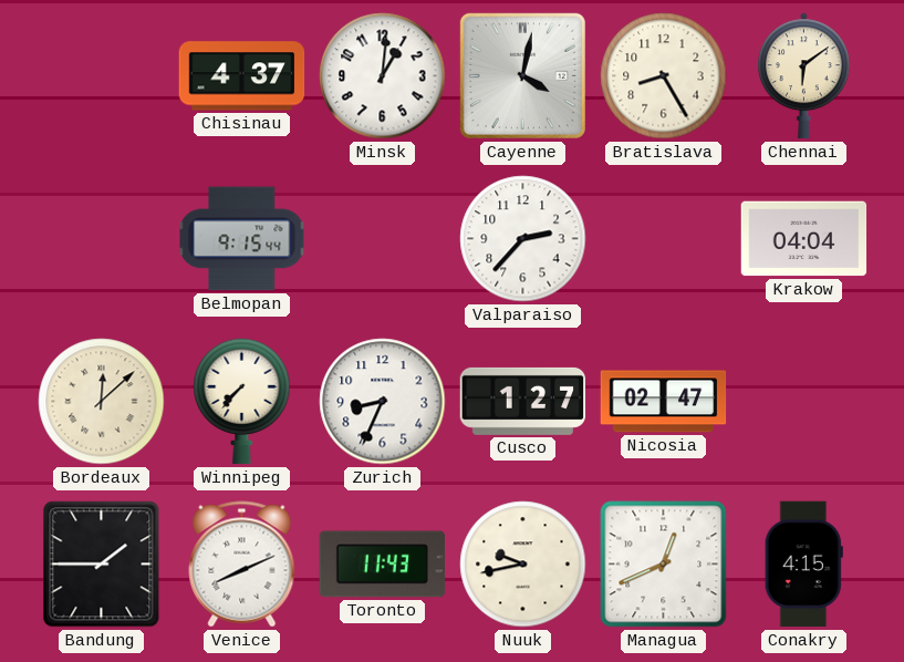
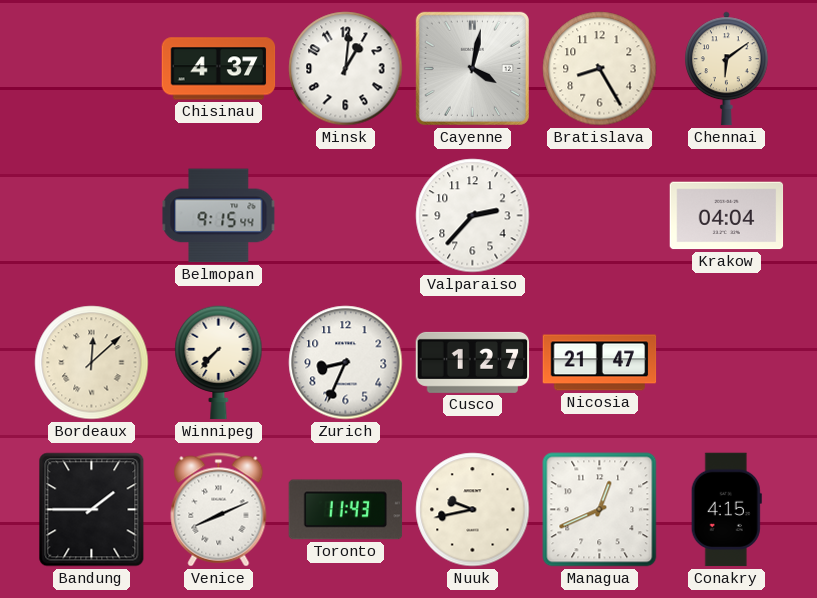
Nicosia: 02:47 -> 21:47
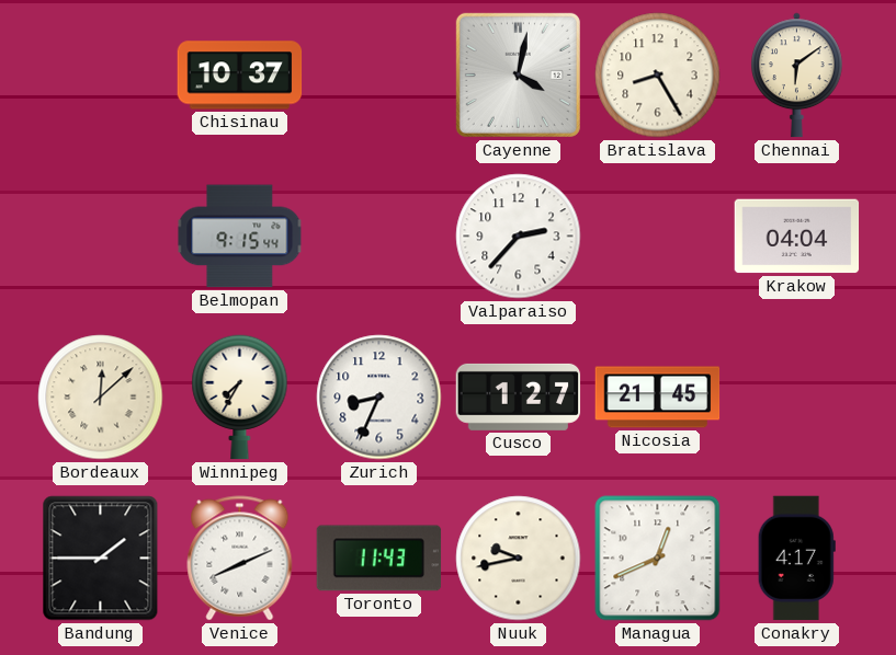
Chisinau: 4:37 -> 10:37
Minsk: 1:01 -> none
Winnipeg: 7:37 -> 7:35
Nicosia: 21:47 -> 21:45
Conakry: 4:15 -> 4:17
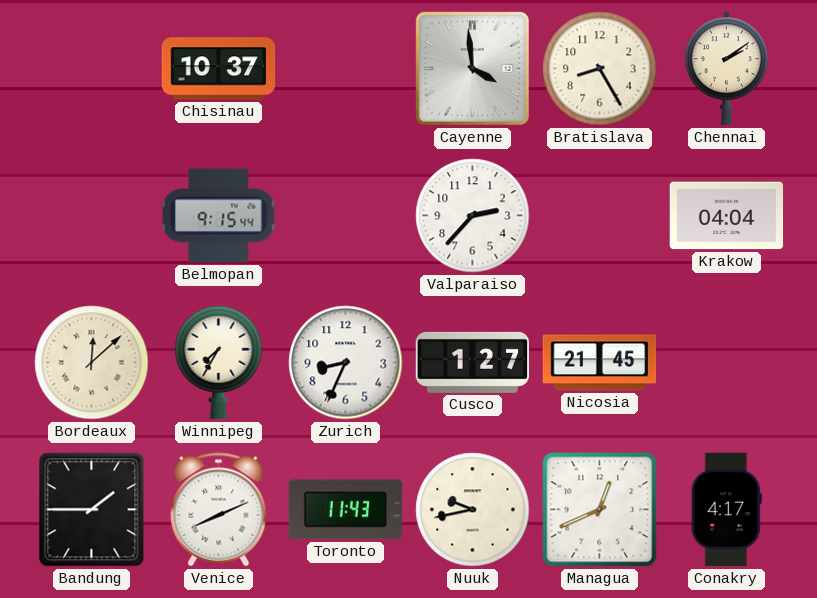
Cayenne: 4:02 -> 3:59
Chennai: 6:09 -> 2:09
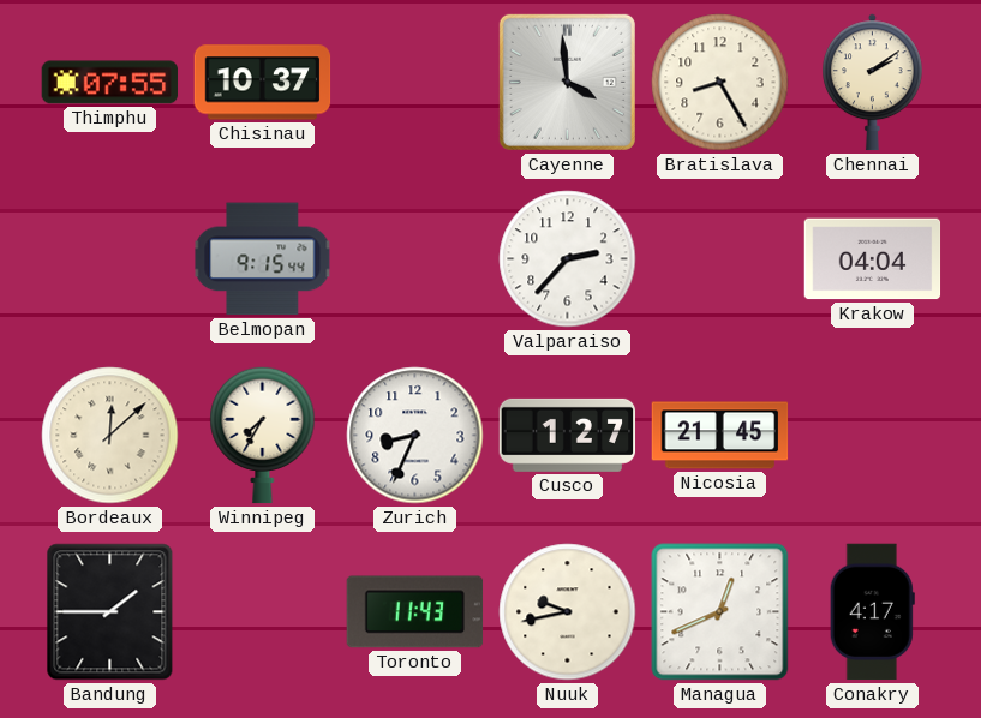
Thimphu: none -> 07:55
Venice: 8:11 -> none
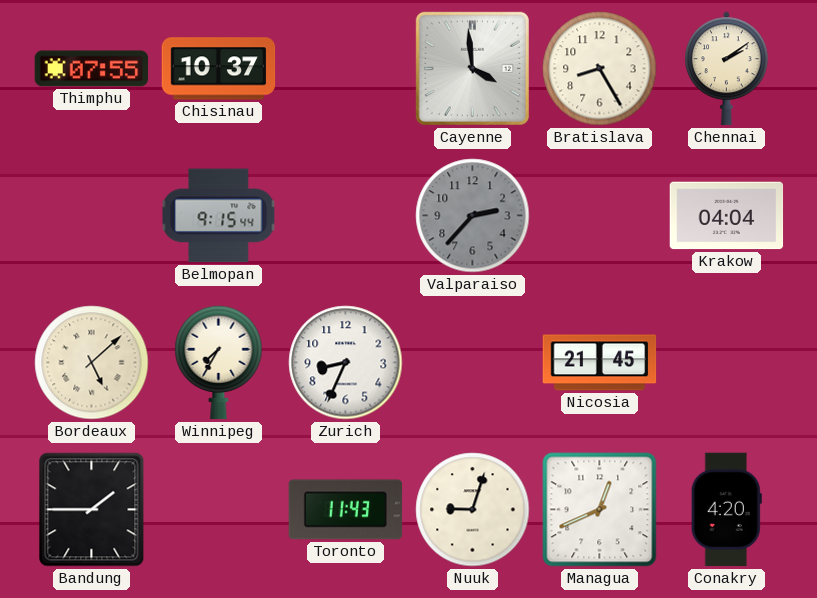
Valparaiso dial: white -> grey
Bordeaux: 12:08 -> 5:08
Cusco: 1:27 -> none
Nuuk: 9:43 -> 9:03
Conakry: 4:17 -> 4:20
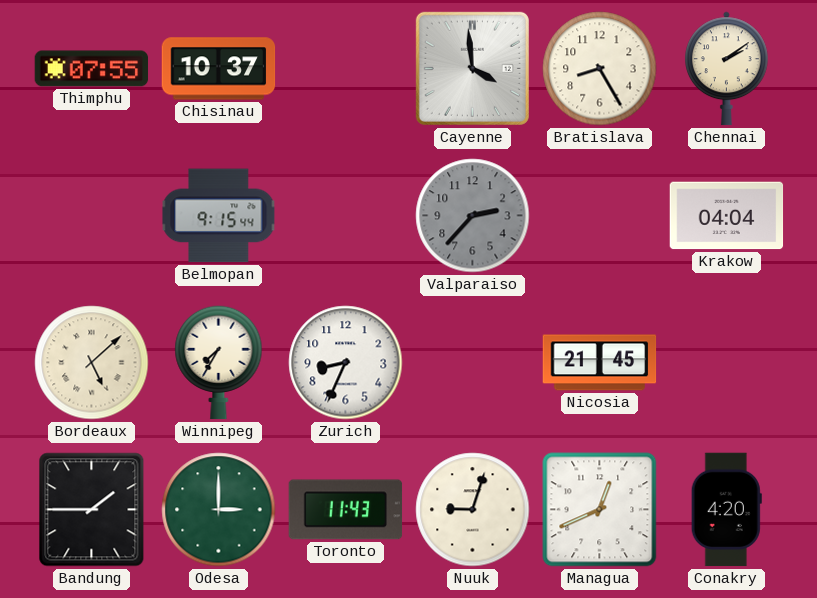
Odesa: none -> 3:00
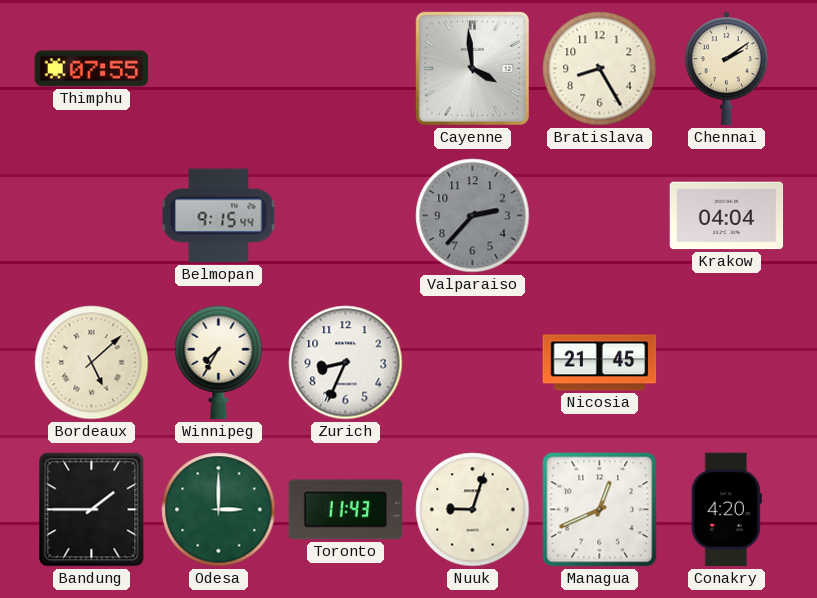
Chisinau: 10:37 -> none
